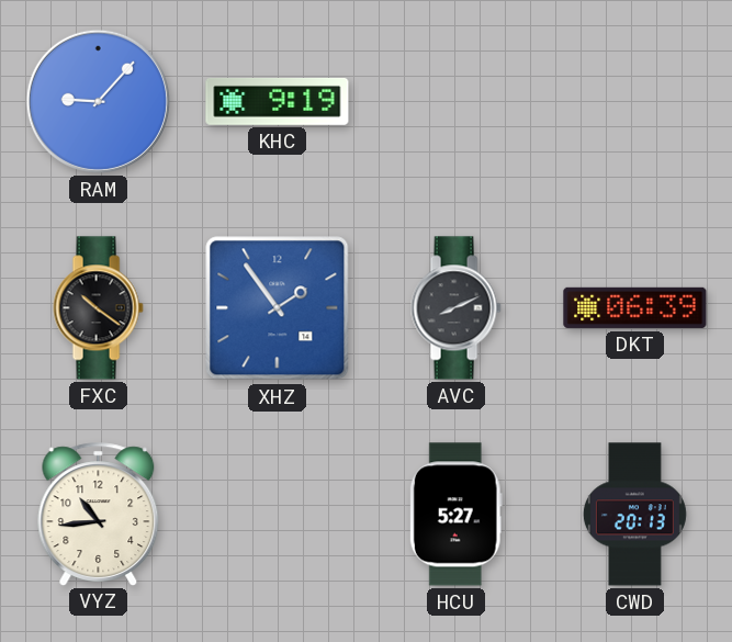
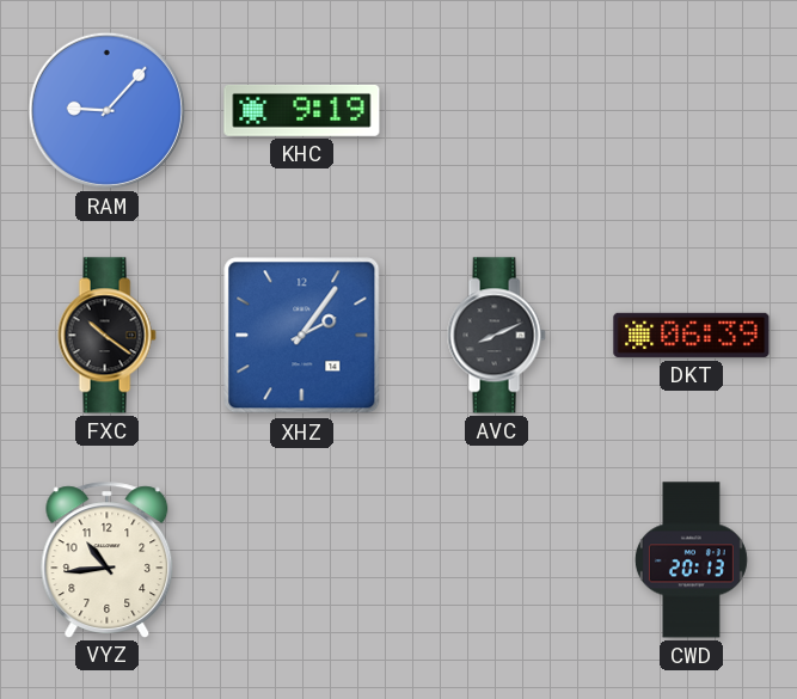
XHZ: 1:54 -> 2:06
HCU: 5:27 -> none
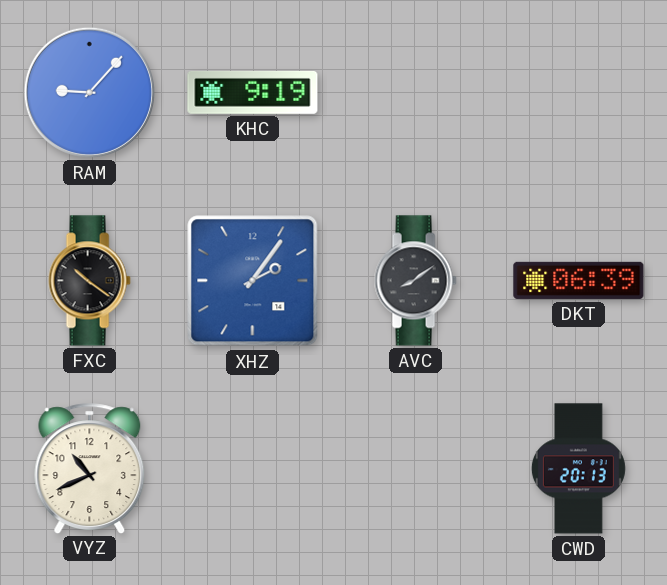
AVC: 8:11 -> 8:09
VYZ: 10:44 -> 10:41
